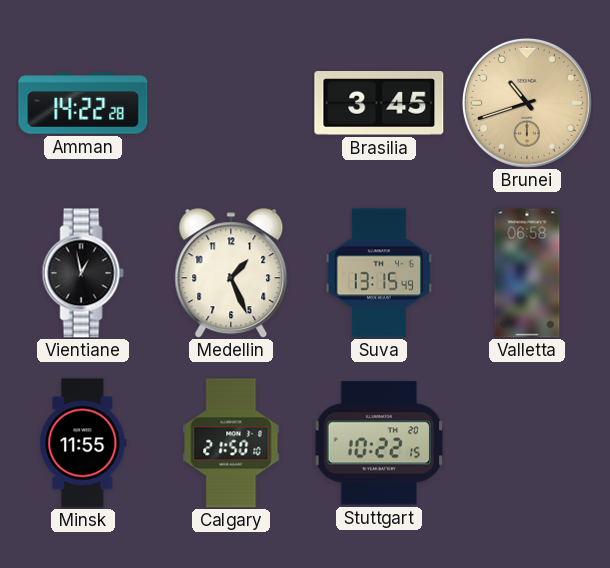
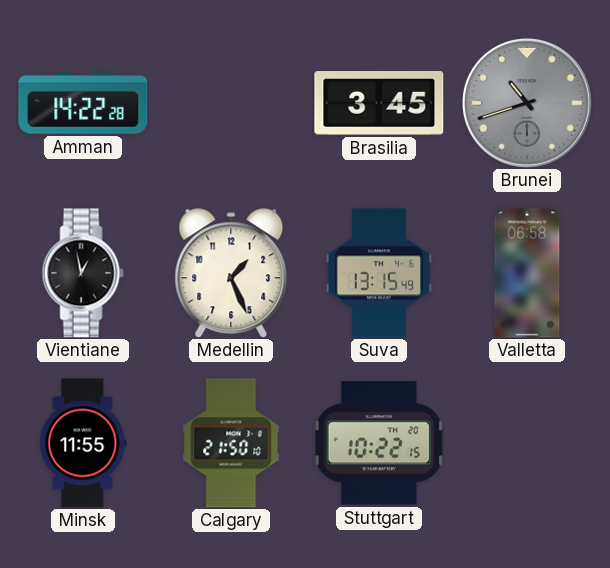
Brunei dial: champagne -> grey
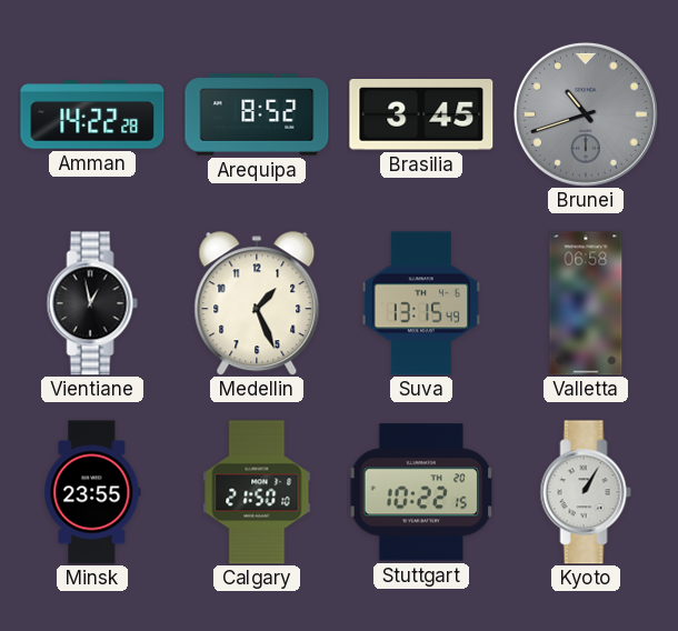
Arequipa: none -> 8:52
Minsk: 11:55 -> 23:55
Kyoto: none -> 1:05
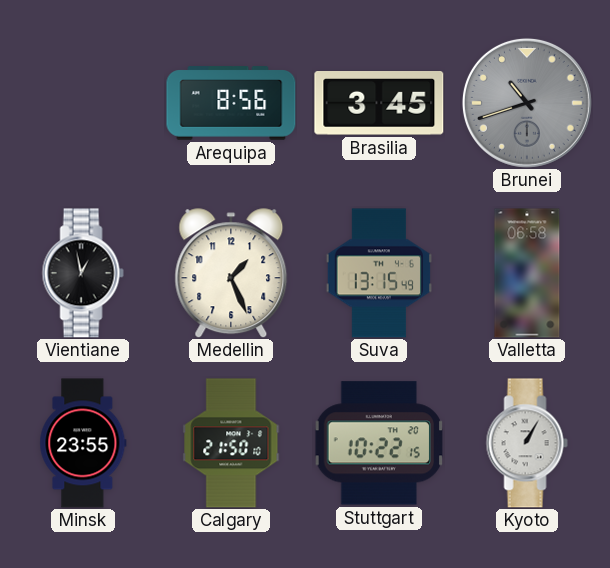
Amman: 14:22 -> none
Arequipa: 8:52 -> 8:56
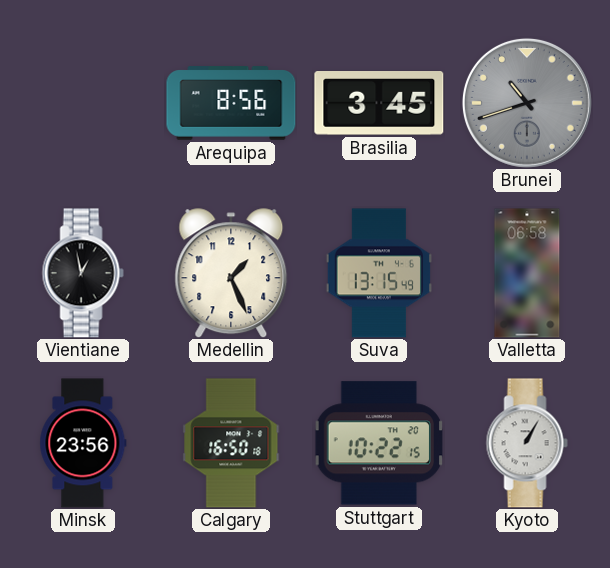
Minsk: 23:55 -> 23:56
Calgary: 21:50 -> 16:50
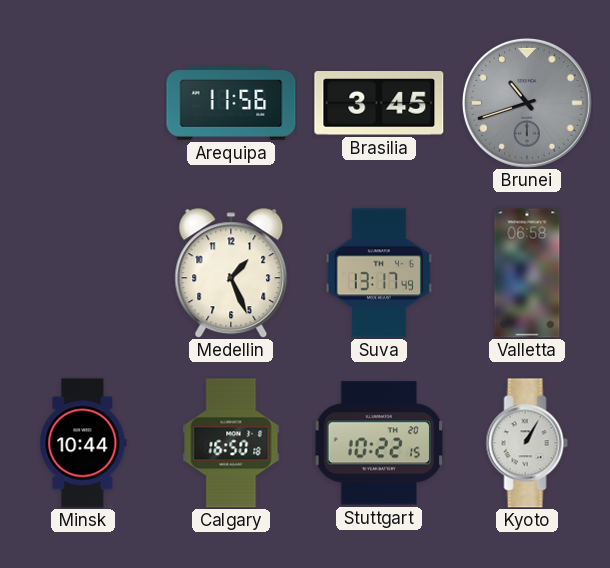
Arequipa: 8:56 -> 11:56
Vientiane: 12:58 -> none
Suva: 13:15 -> 13:17
Minsk: 23:56 -> 10:44
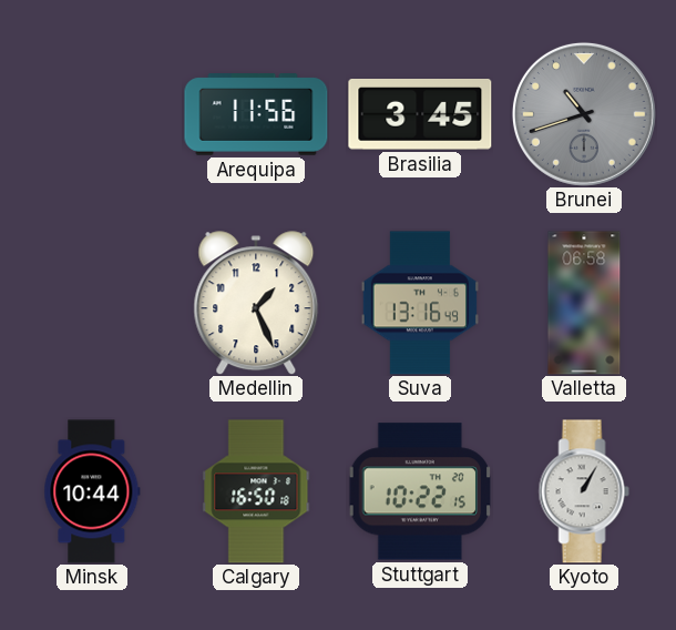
Suva: 13:17 -> 13:16
